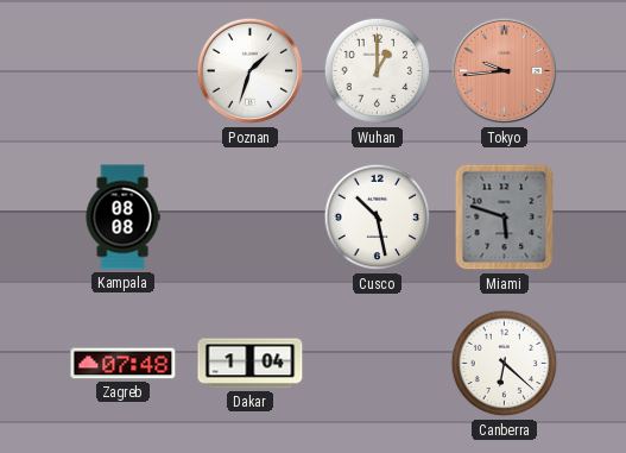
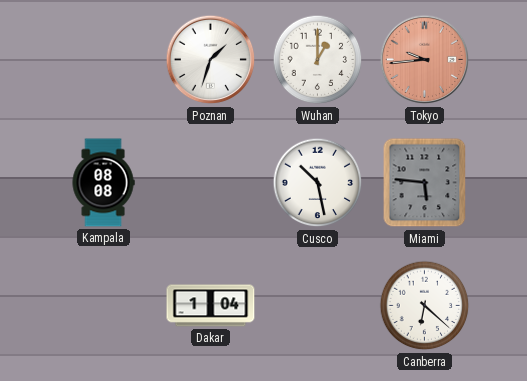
Miami: 5:48 -> 5:46
Zagreb: 07:48 -> none
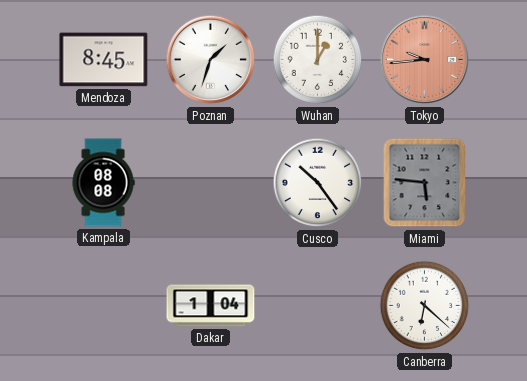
Mendoza: none -> 8:45
Cusco: 10:28 -> 10:24
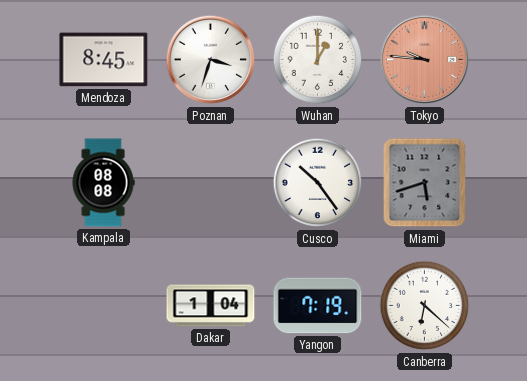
Poznan: 1:33 -> 3:33
Tokyo: 9:44 -> 9:46
Miami: 5:46 -> 5:42
Yangon: none -> 7:19
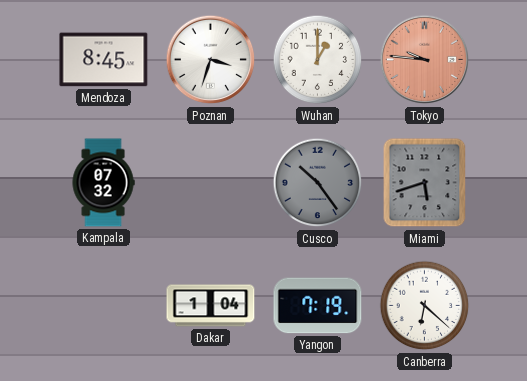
Kampala: 08:08 -> 07:32
Cusco dial: white -> grey
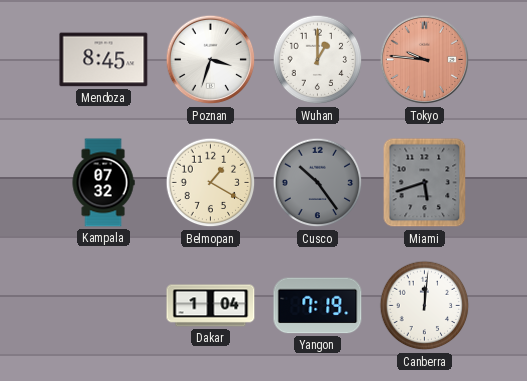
Belmopan: none -> 1:20
Canberra: 6:22 -> 12:01
